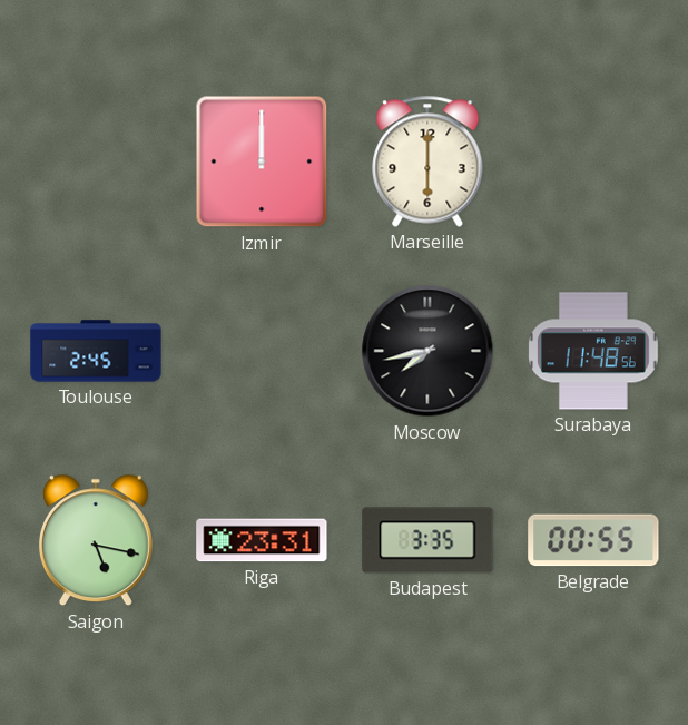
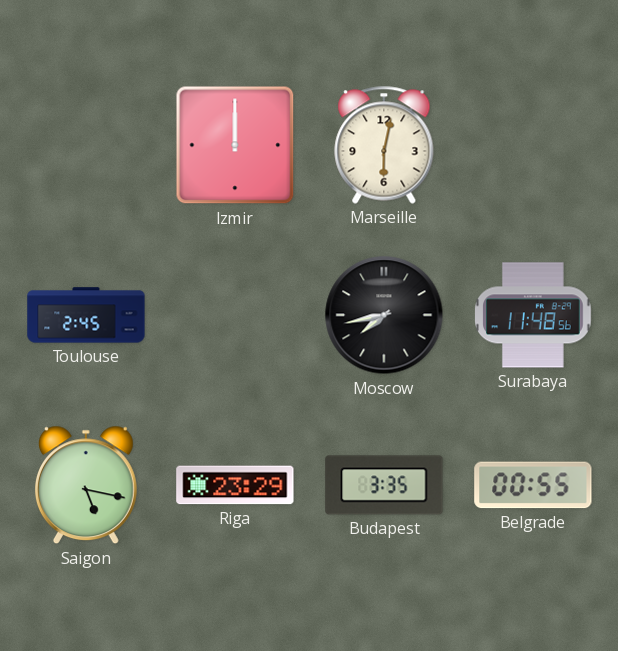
Marseille: 6:00 -> 6:02
Riga: 23:31 -> 23:29
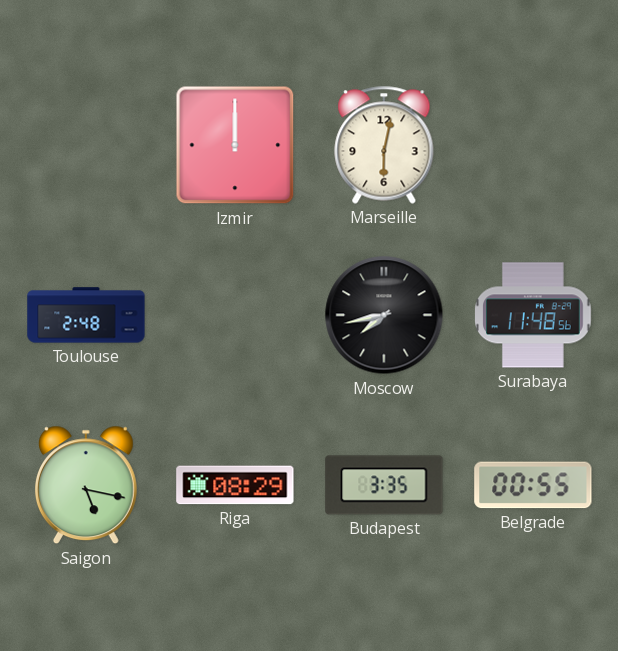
Toulouse: 2:45 -> 2:48
Riga: 23:29 -> 08:29
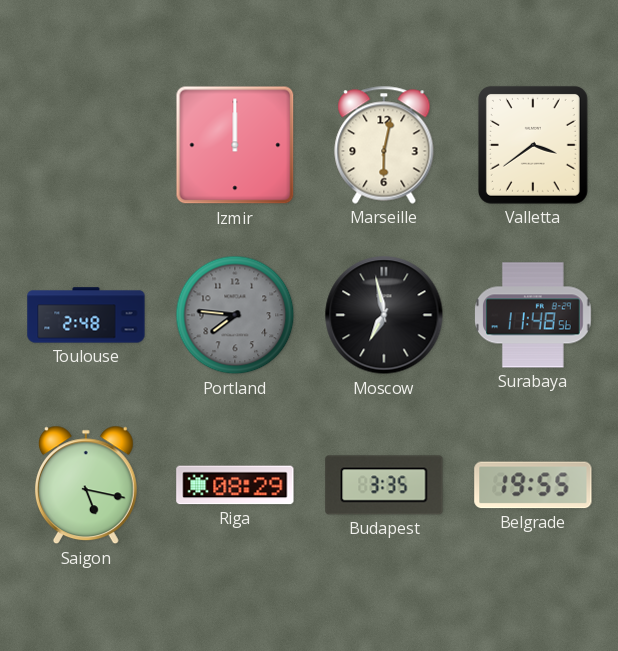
Valletta: none -> 3:39
Portland: none -> 7:46
Moscow: 7:43 -> 6:58
Belgrade: 00:55 -> 19:55
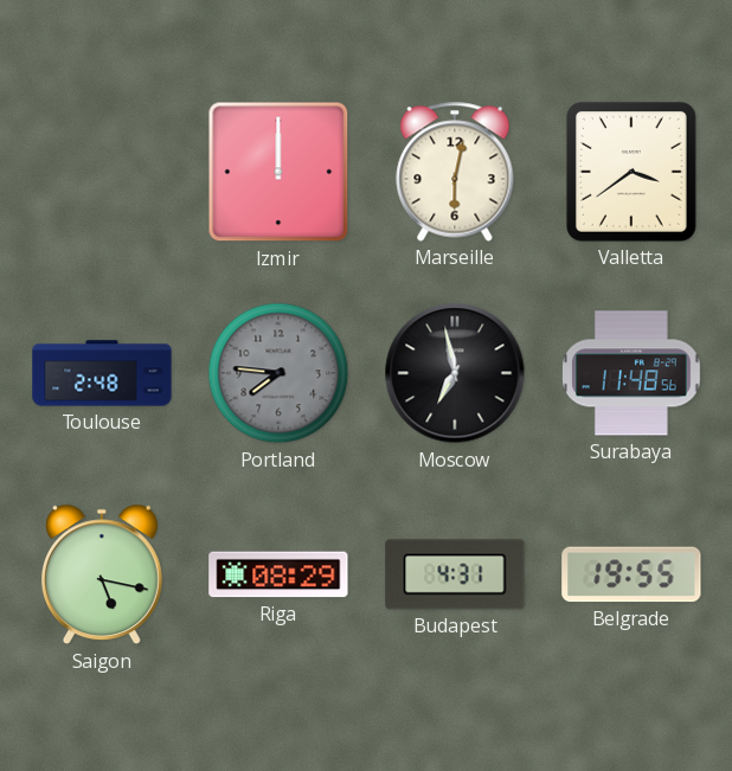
Budapest: 3:35 -> 4:31
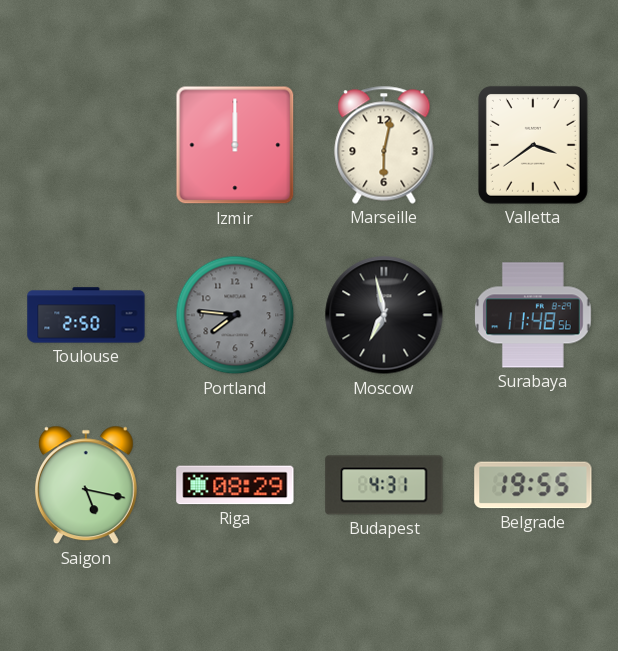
Toulouse: 2:48 -> 2:50
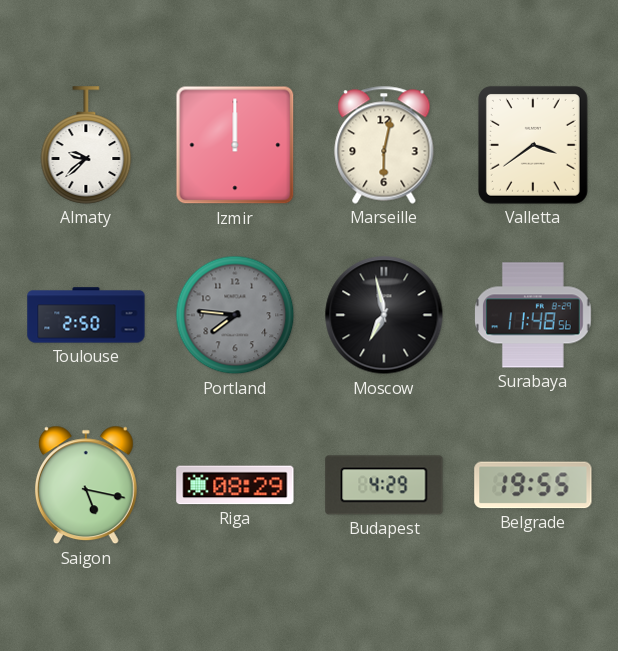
Almaty: none -> 9:38
Budapest: 4:31 -> 4:29
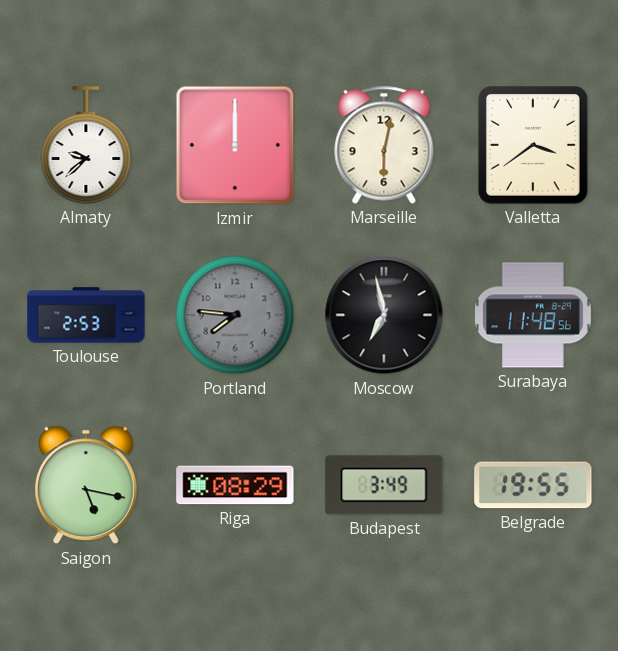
Toulouse: 2:50 -> 2:53
Budapest: 4:29 -> 3:49
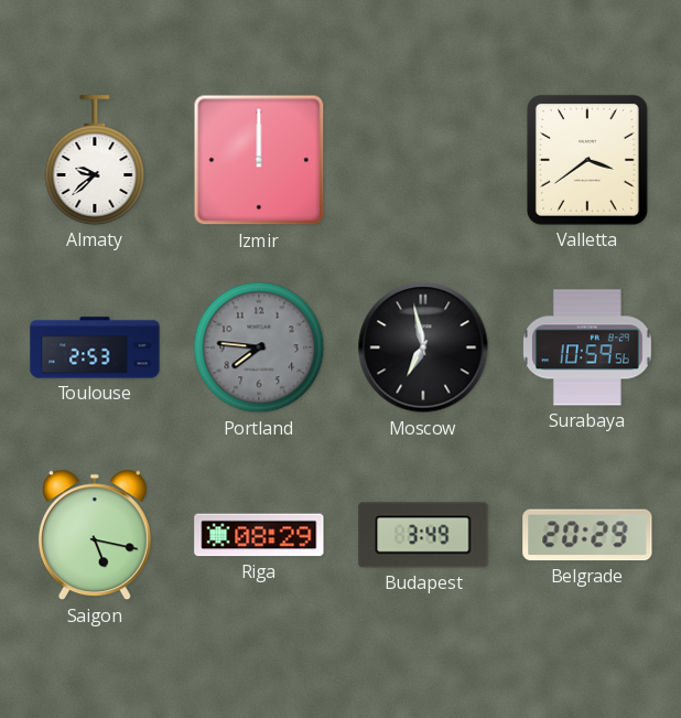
Marseille: 6:02 -> none
Surabaya: 11:48 -> 10:59
Belgrade: 19:55 -> 20:29
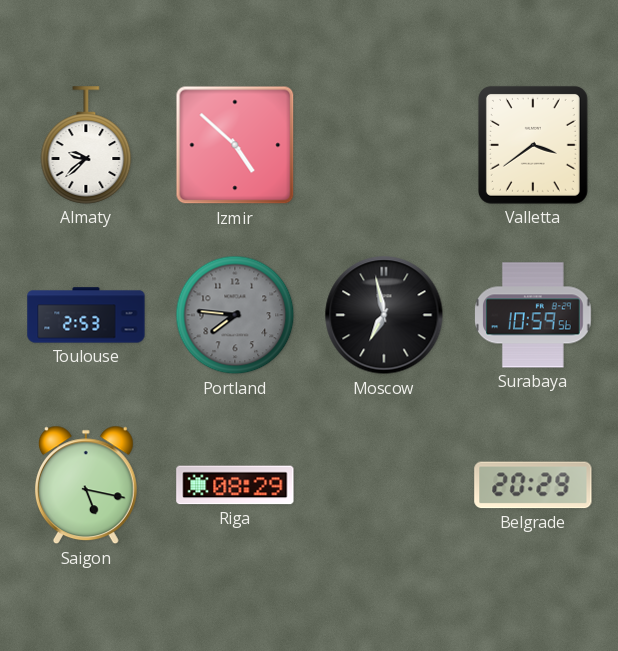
Izmir: 12:00 -> 4:52
Budapest: 3:49 -> none
